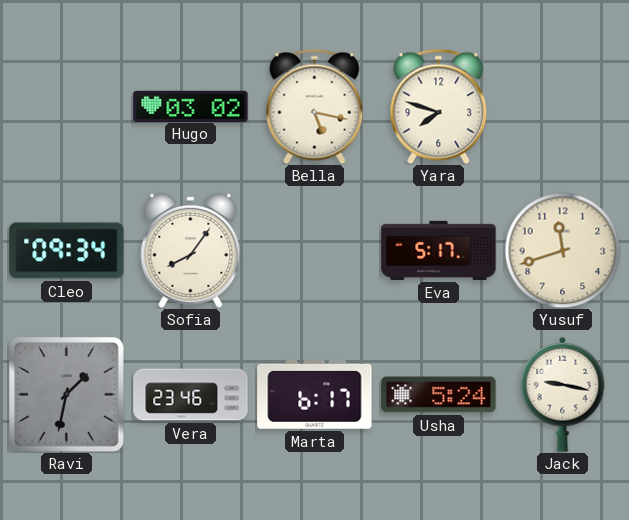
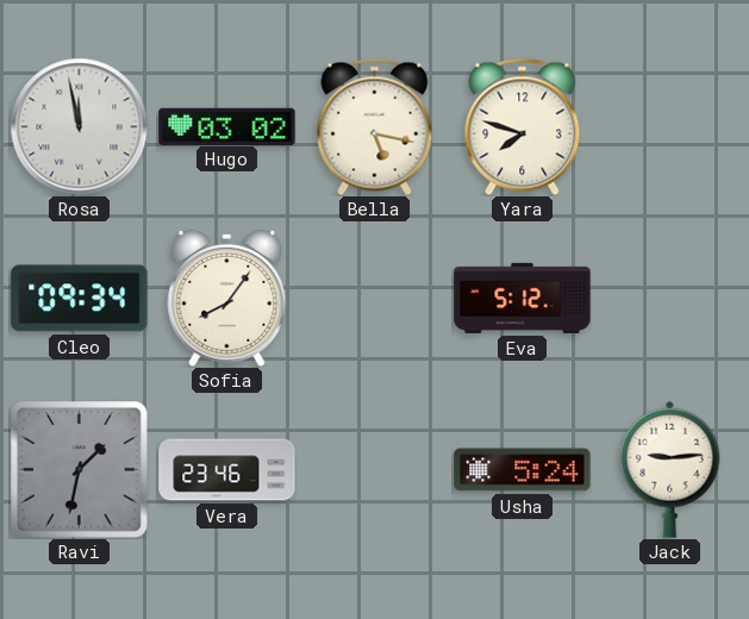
Rosa: none -> 11:58
Eva: 5:17 -> 5:12
Yusuf: 11:42 -> none
Marta: 6:17 -> none
Jack: 9:17 -> 9:14
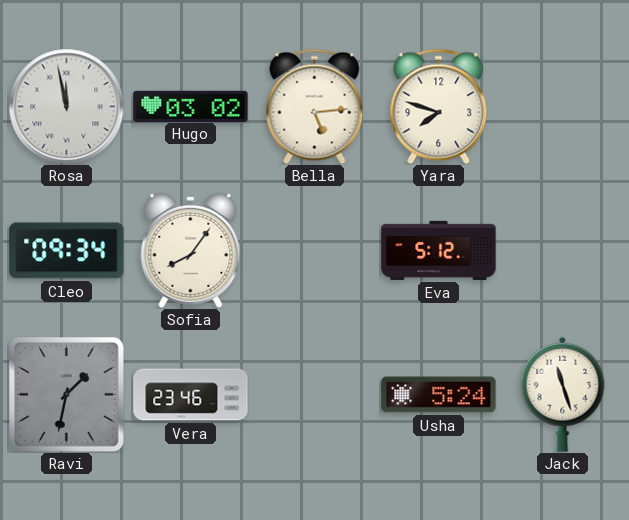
Bella: 5:17 -> 5:14
Jack: 9:14 -> 11:27
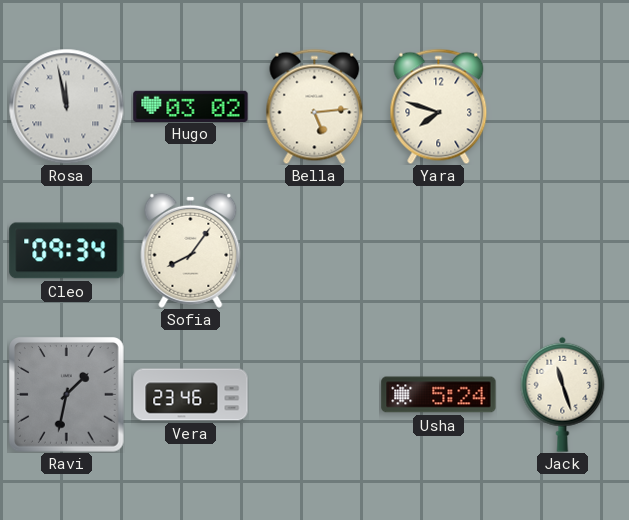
Eva: 5:12 -> none
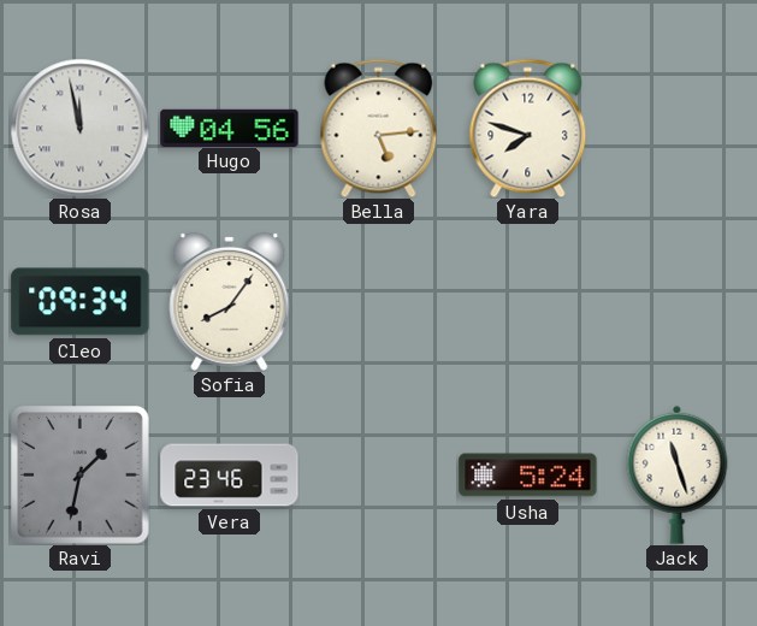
Hugo: 03:02 -> 04:56
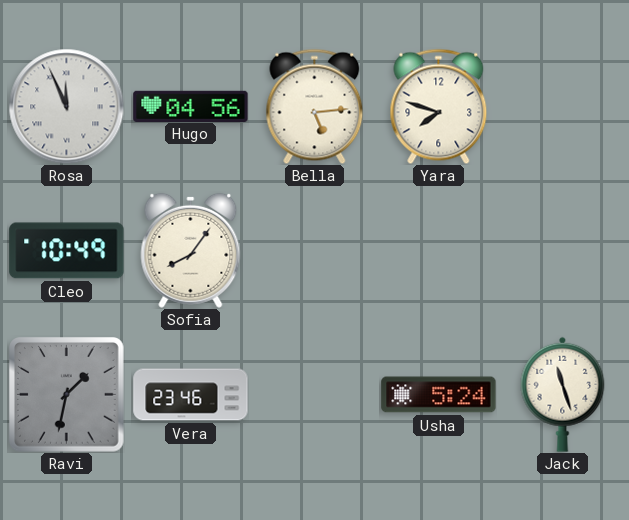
Rosa: 11:58 -> 11:56
Cleo: 09:34 -> 10:49
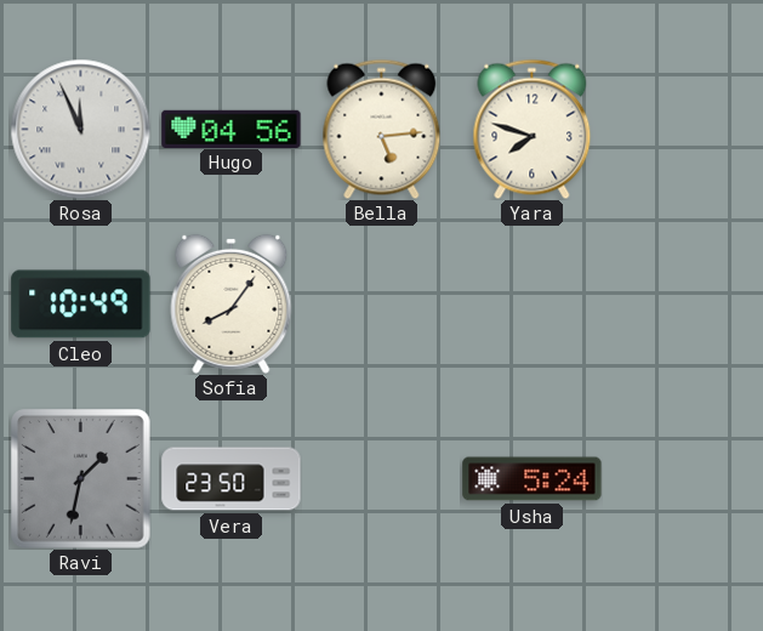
Vera: 23:46 -> 23:50
Jack: 11:27 -> none
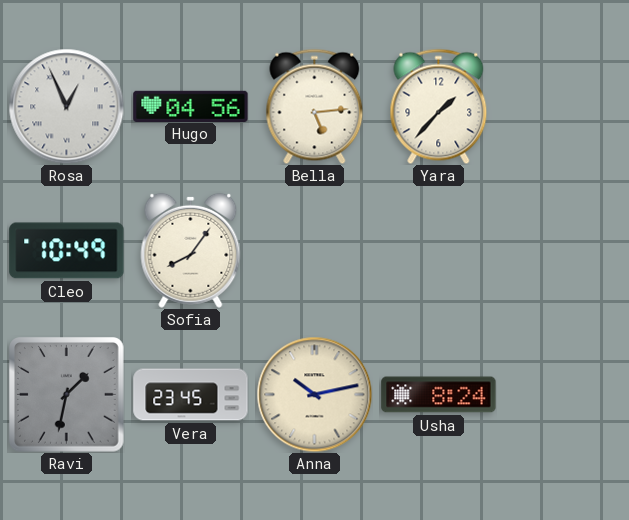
Rosa: 11:56 -> 12:56
Yara: 7:48 -> 1:37
Vera: 23:50 -> 23:45
Anna: none -> 10:13
Usha: 5:24 -> 8:24
